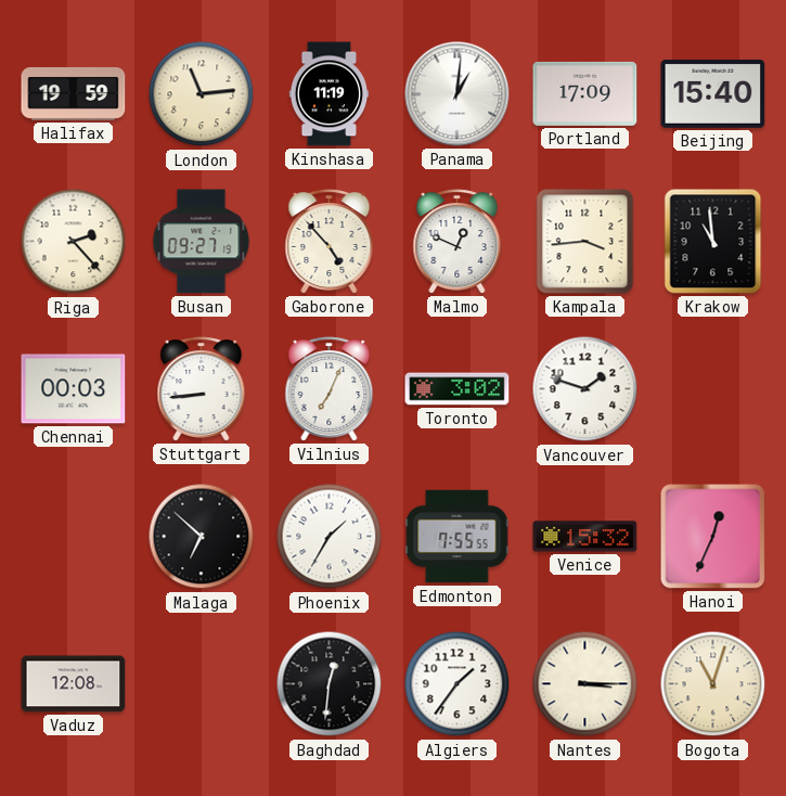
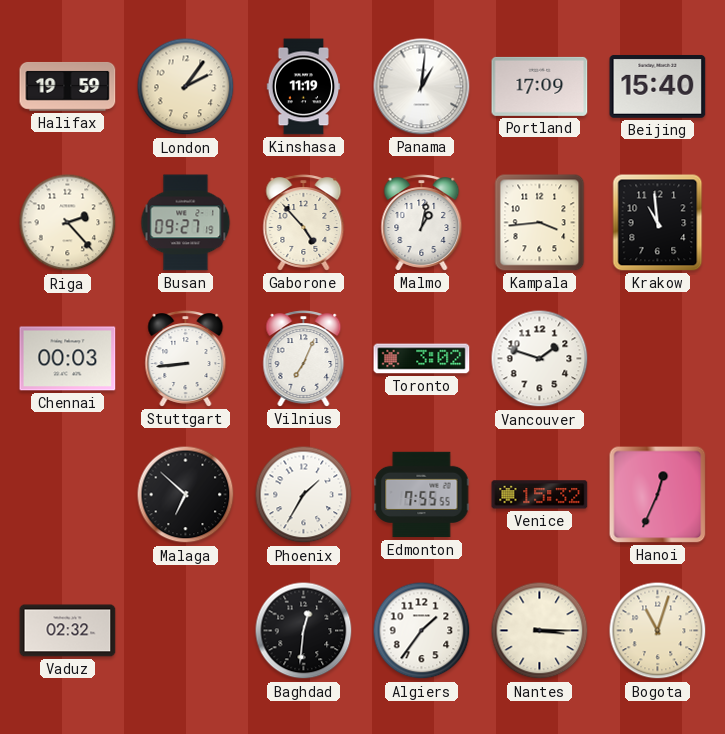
London: 11:14 -> 2:06
Malmo: 12:49 -> 1:02
Vaduz: 12:08 -> 02:32
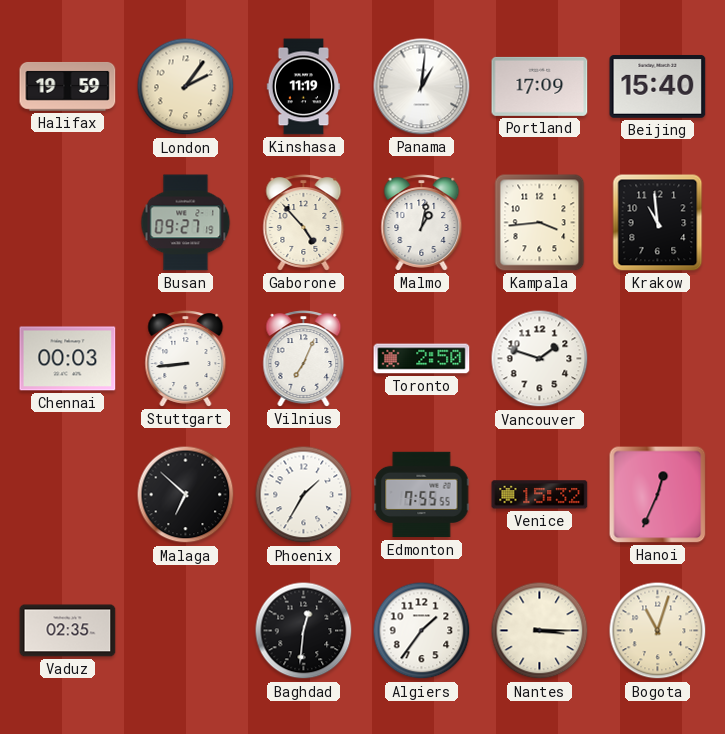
Riga: 2:23 -> none
Toronto: 3:02 -> 2:50
Vaduz: 02:32 -> 02:35
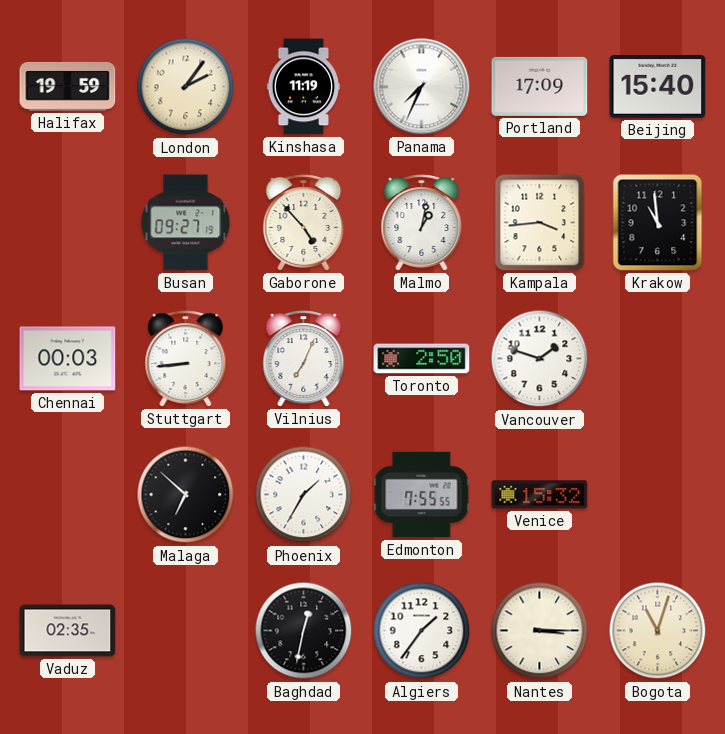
Panama: 1:01 -> 7:34
Hanoi: 12:34 -> none
Baghdad: 12:31 -> 12:32
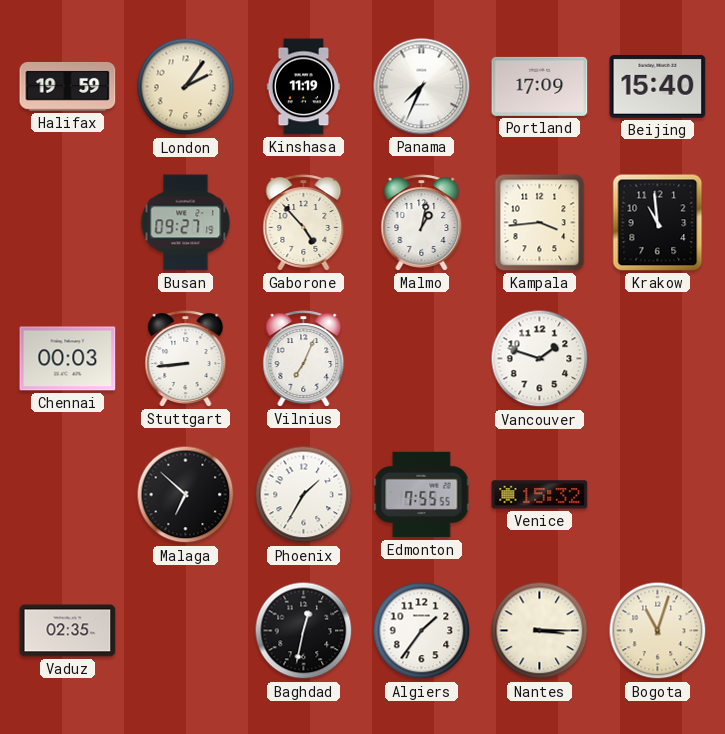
Toronto: 2:50 -> none
